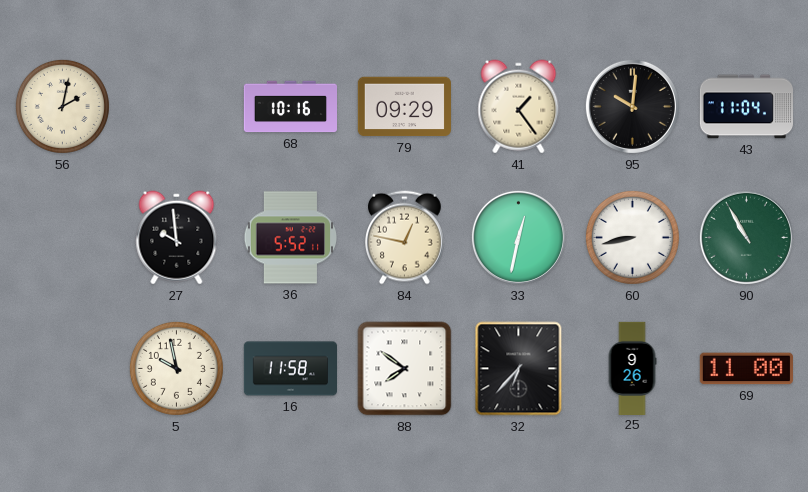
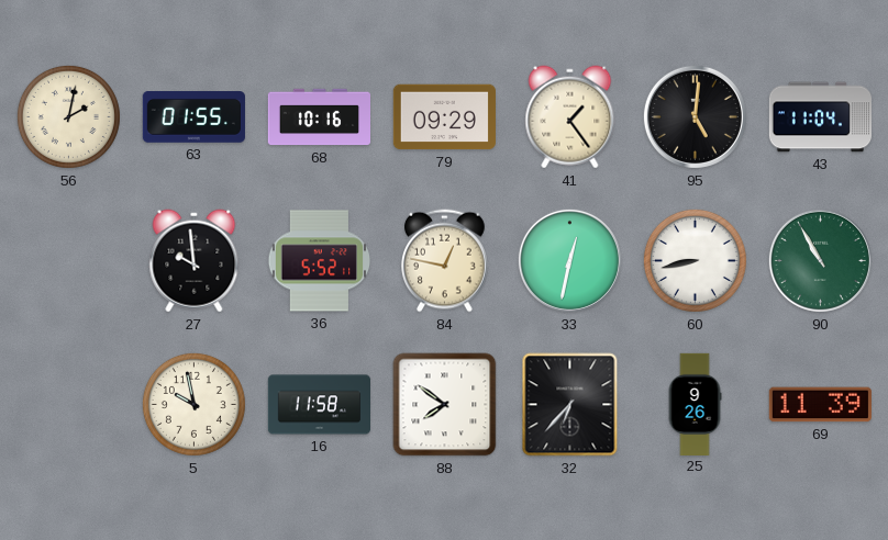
63: none -> 01:55
95: 10:01 -> 5:01
69: 11:00 -> 11:39
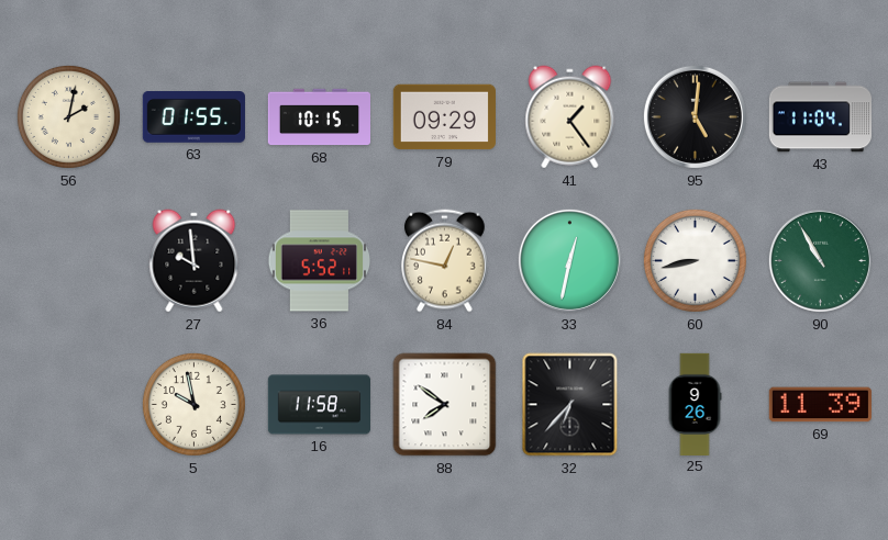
68: 10:16 -> 10:15
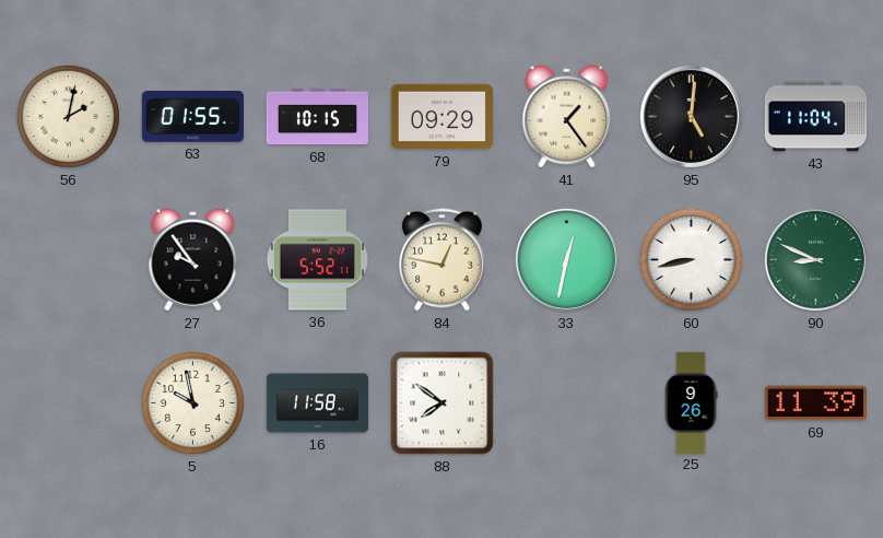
27: 9:59 -> 9:54
90: 10:55 -> 8:49
32: 6:37 -> none
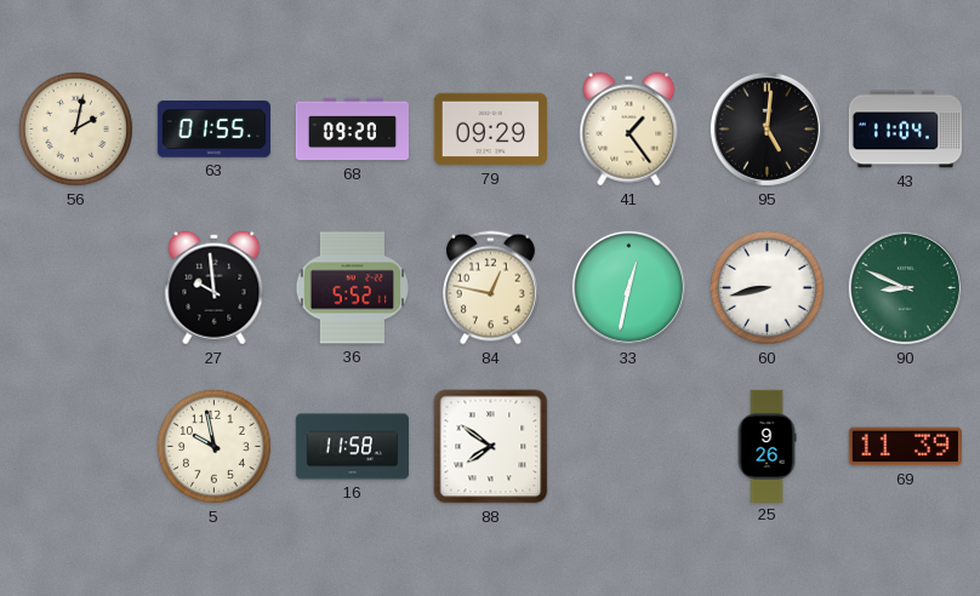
68: 10:15 -> 09:20
27: 9:54 -> 9:59
